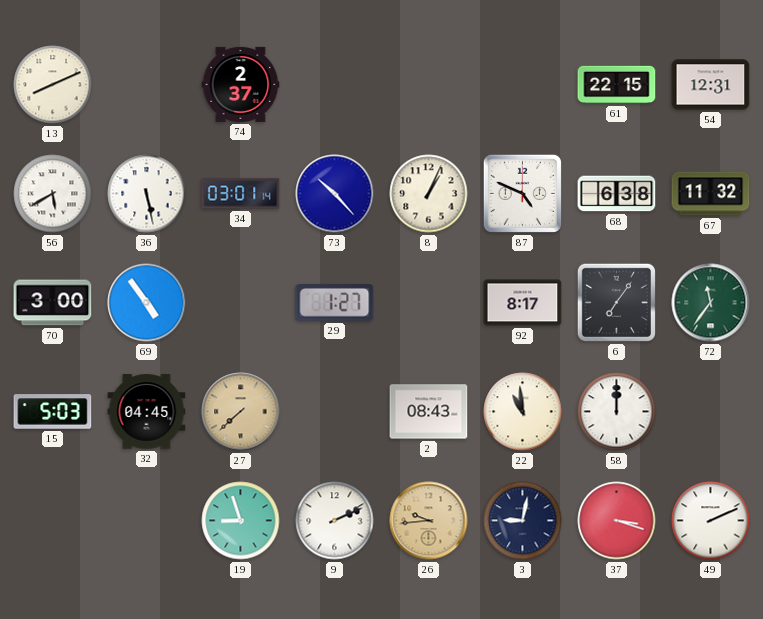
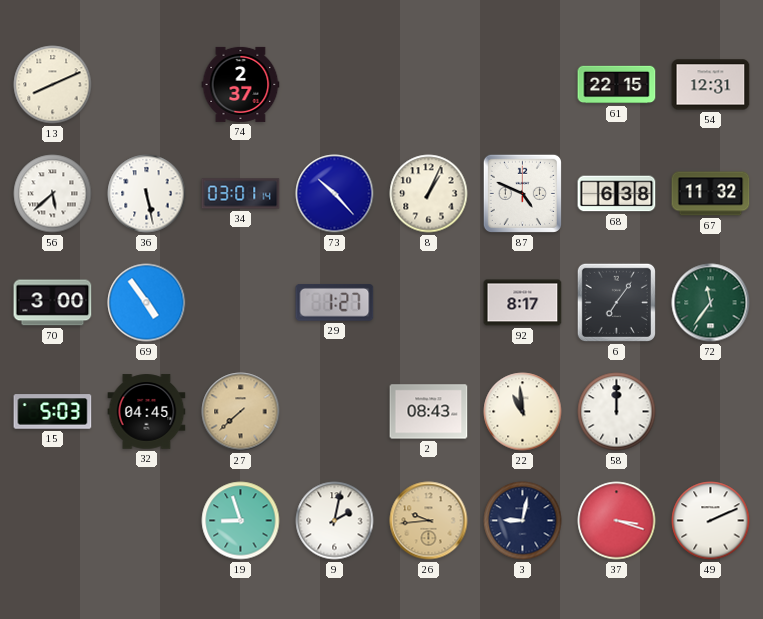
56: 5:40 -> 5:38
9: 2:11 -> 2:02
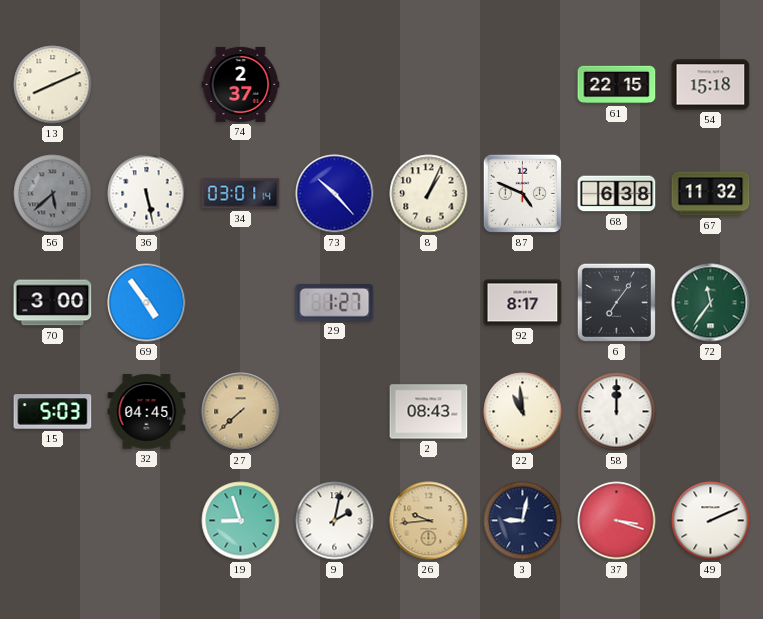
54: 12:31 -> 15:18
56 dial: white -> grey
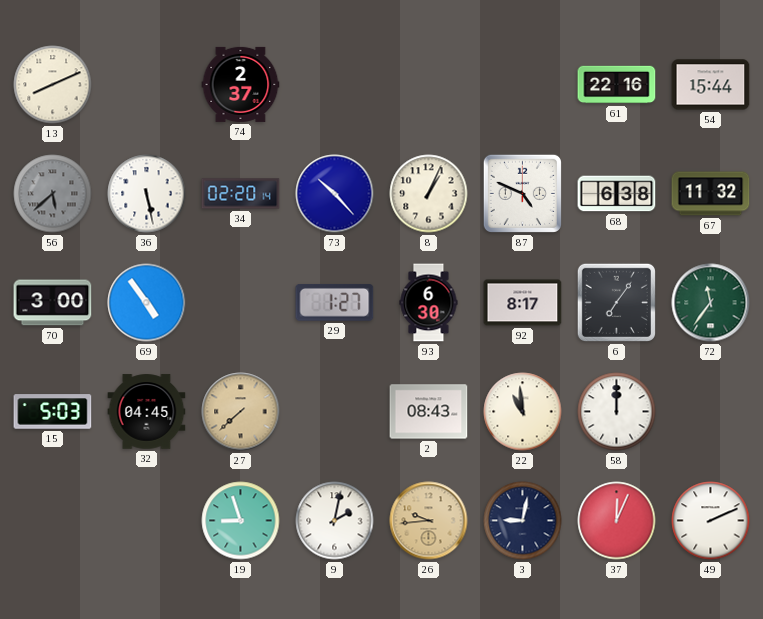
61: 22:15 -> 22:16
54: 15:18 -> 15:44
34: 03:01 -> 02:20
93: none -> 6:30
37: 3:18 -> 12:04
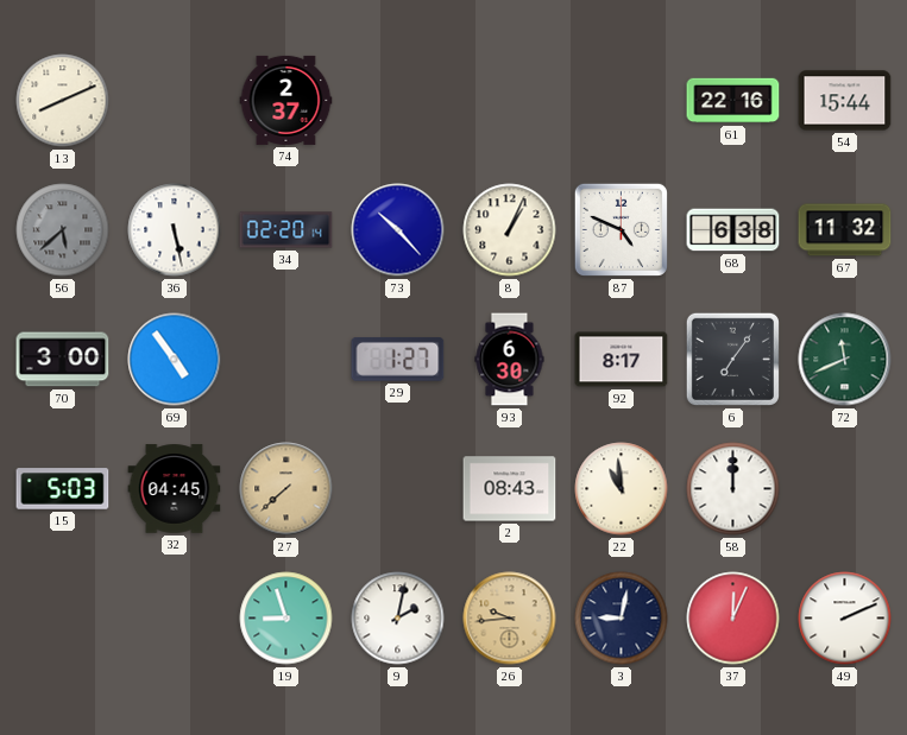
72: 11:36 -> 11:41
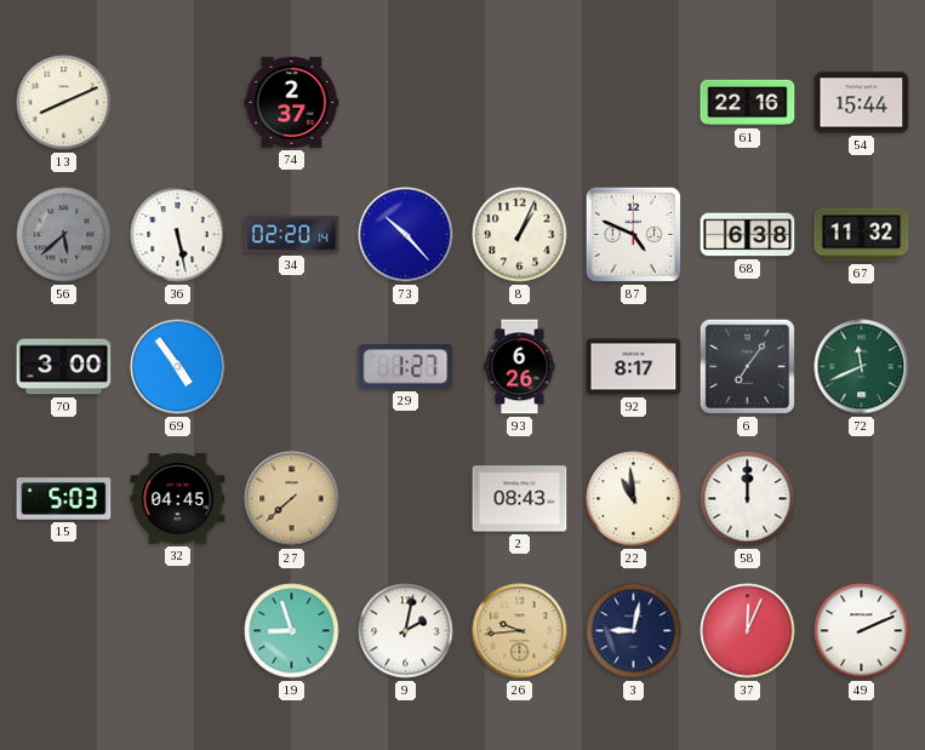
93: 6:30 -> 6:26
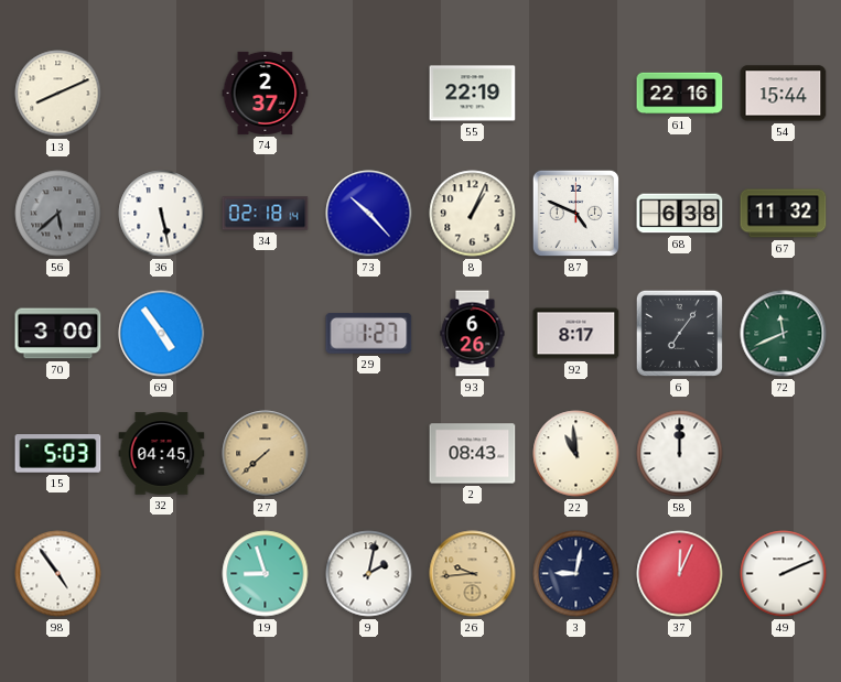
55: none -> 22:19
34: 02:20 -> 02:18
98: none -> 4:54
